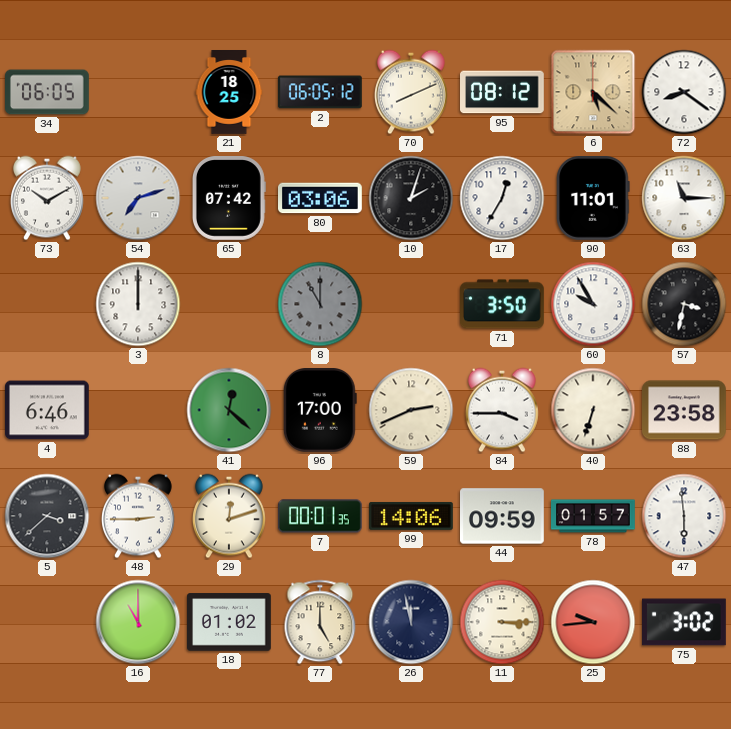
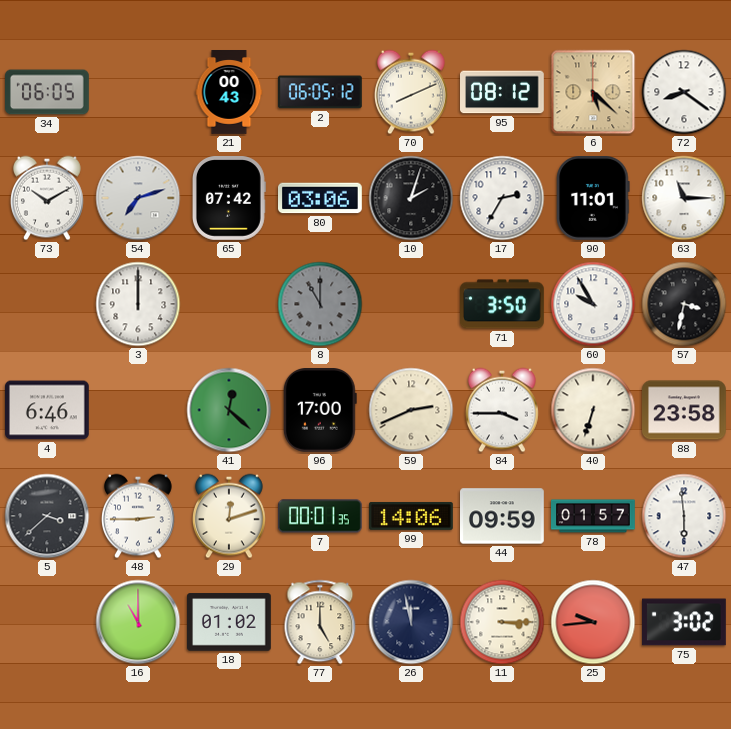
21: 18:25 -> 00:43
17: 12:35 -> 2:35
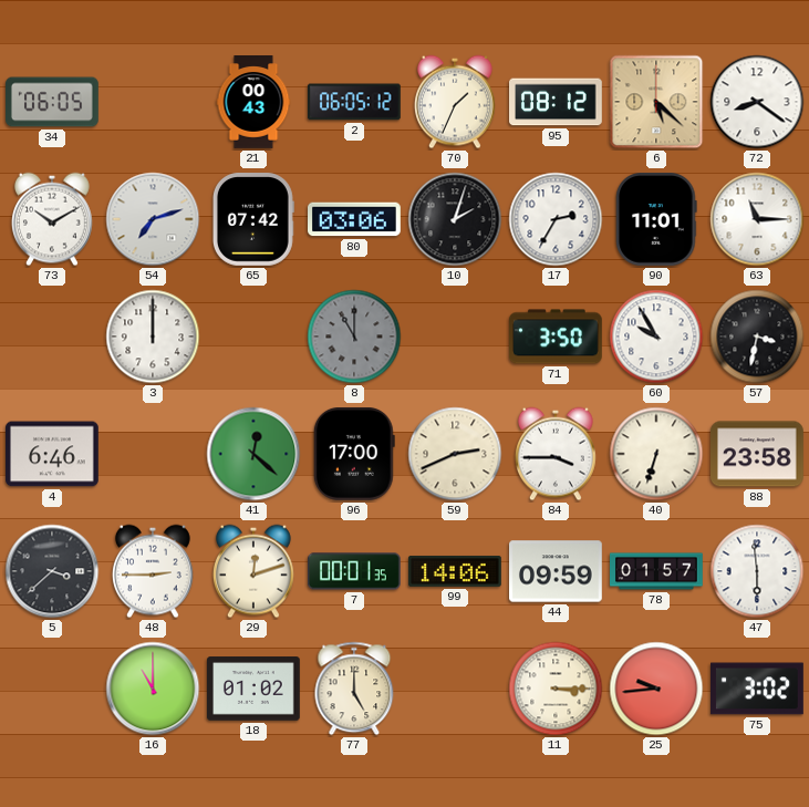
70: 8:11 -> 1:34
26: 11:58 -> none
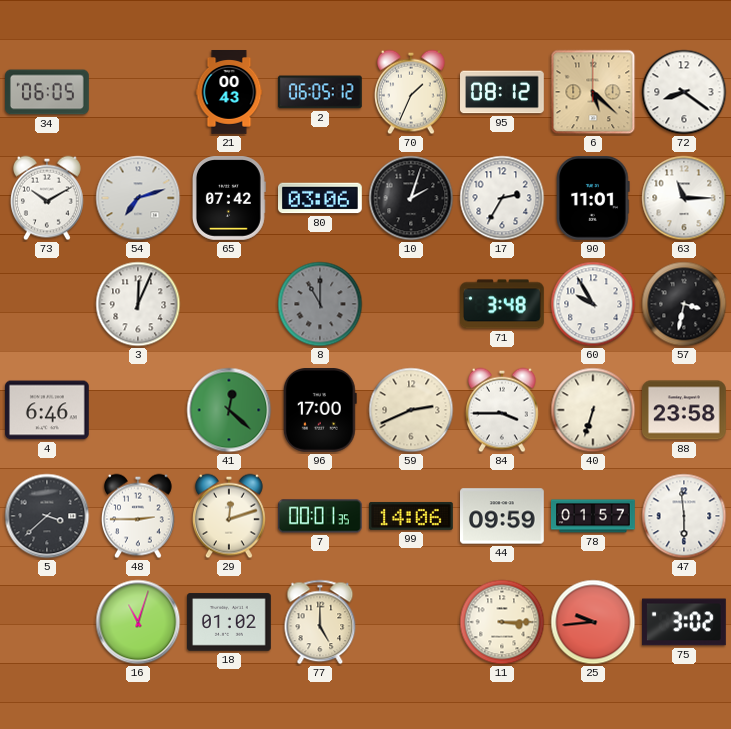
3: 12:00 -> 12:04
71: 3:50 -> 3:48
16: 11:00 -> 11:03
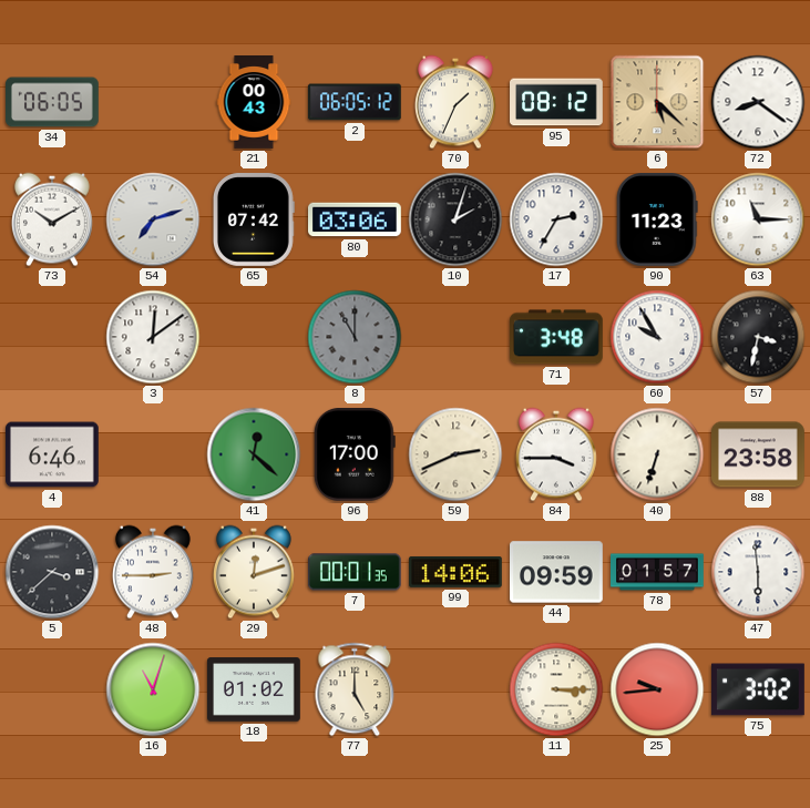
90: 11:01 -> 11:23
3: 12:04 -> 12:09
